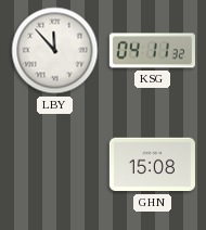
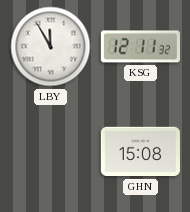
LBY: 11:53 -> 11:55
KSG: 04:11 -> 12:11
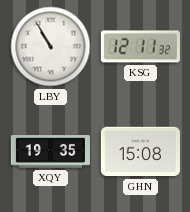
LBY: 11:55 -> 10:55
XQY: none -> 19:35
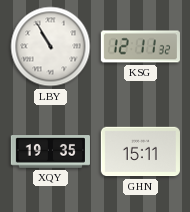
GHN: 15:08 -> 15:11
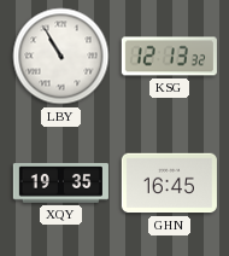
KSG: 12:11 -> 12:13
GHN: 15:11 -> 16:45
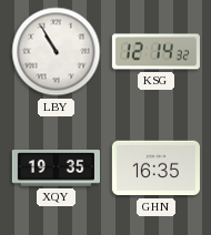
KSG: 12:13 -> 12:14
GHN: 16:45 -> 16:35
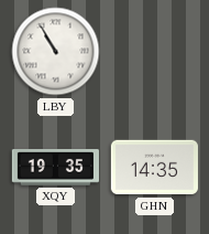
KSG: 12:14 -> none
GHN: 16:35 -> 14:35
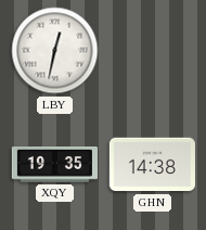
LBY: 10:55 -> 12:32
GHN: 14:35 -> 14:38
